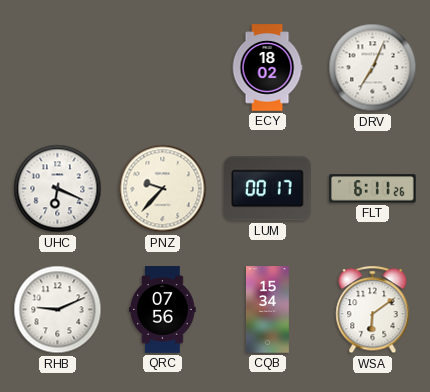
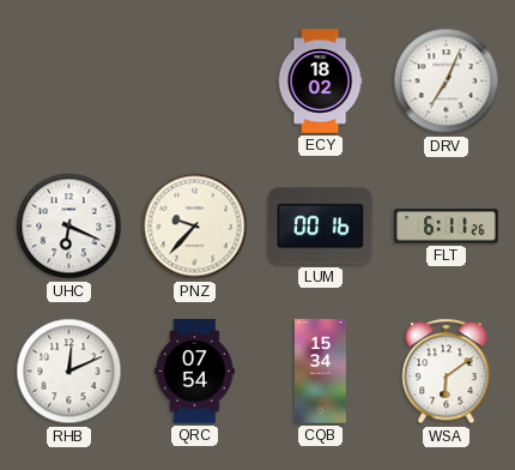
LUM: 00:17 -> 00:16
RHB: 9:11 -> 12:11
QRC: 07:56 -> 07:54
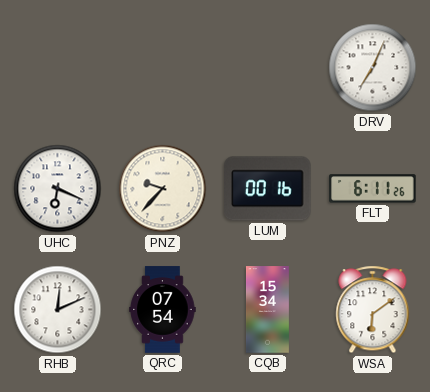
ECY: 18:02 -> none
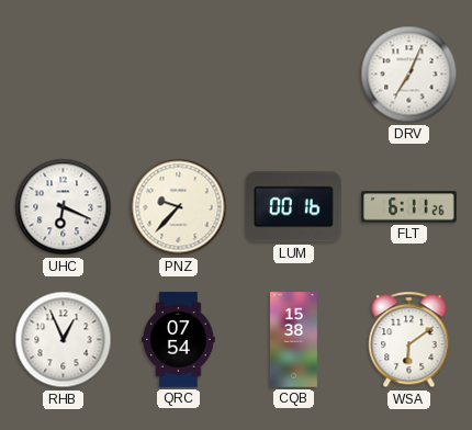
RHB: 12:11 -> 12:56
CQB: 15:34 -> 15:38
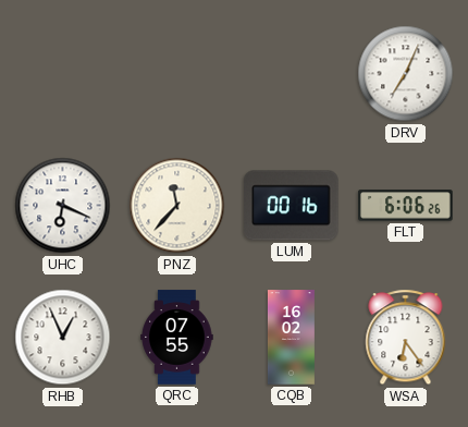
PNZ: 9:37 -> 11:37
FLT: 6:11 -> 6:06
QRC: 07:54 -> 07:55
CQB: 15:38 -> 16:02
WSA: 6:09 -> 6:24
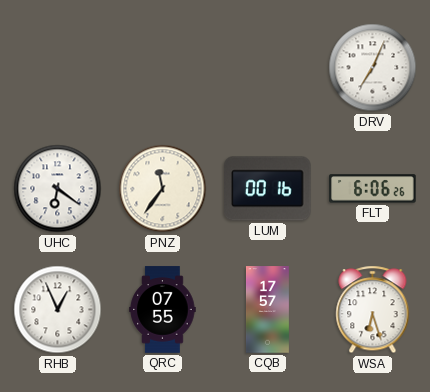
UHC: 6:19 -> 6:21
PNZ: 11:37 -> 11:36
CQB: 16:02 -> 17:57
WSA: 6:24 -> 6:27
